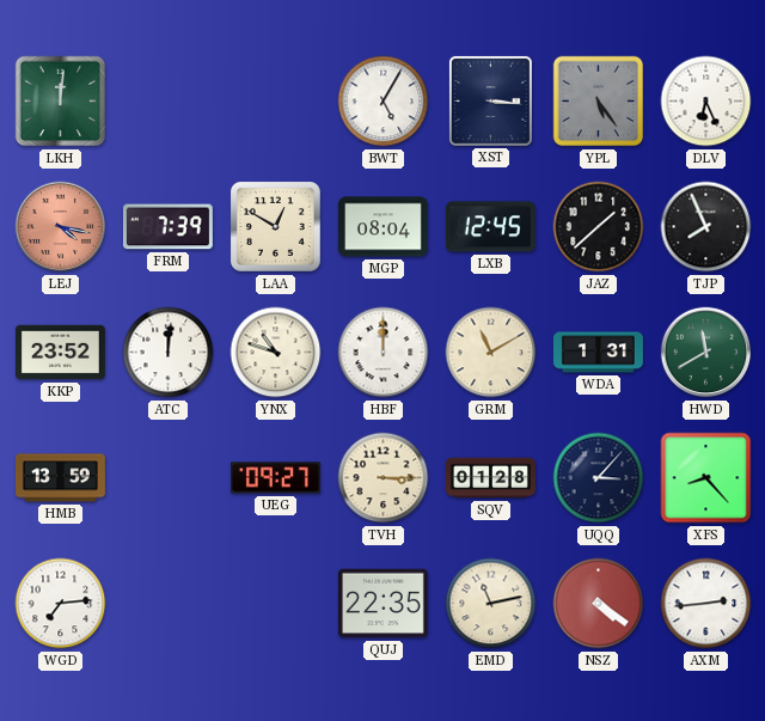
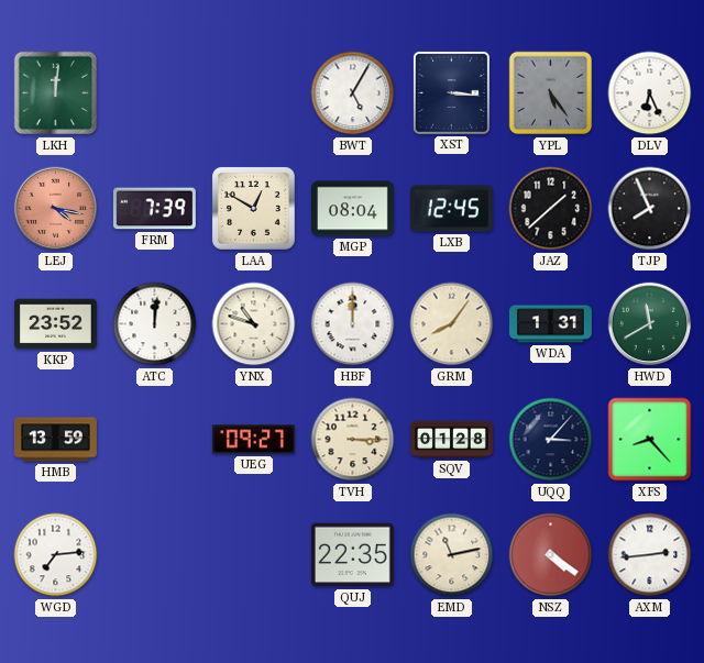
GRM: 11:10 -> 8:06
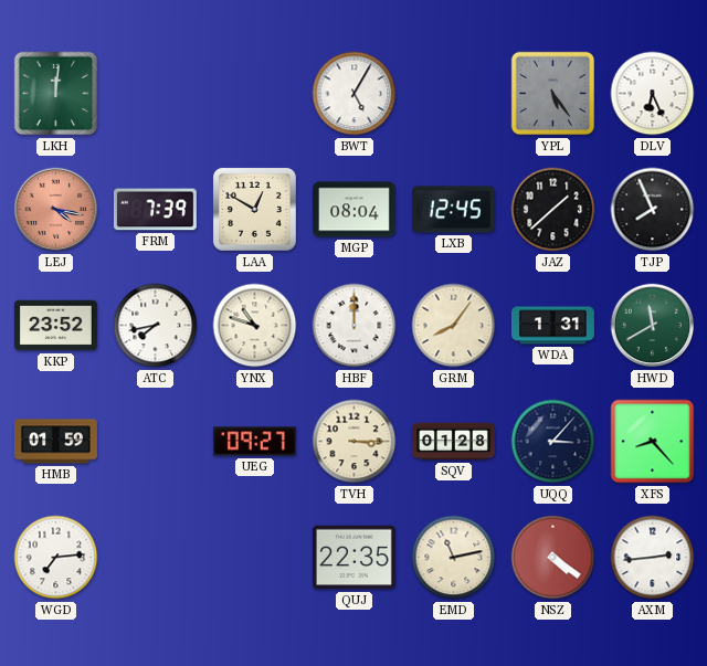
XST: 3:16 -> none
ATC: 12:01 -> 7:43
HMB: 13:59 -> 01:59
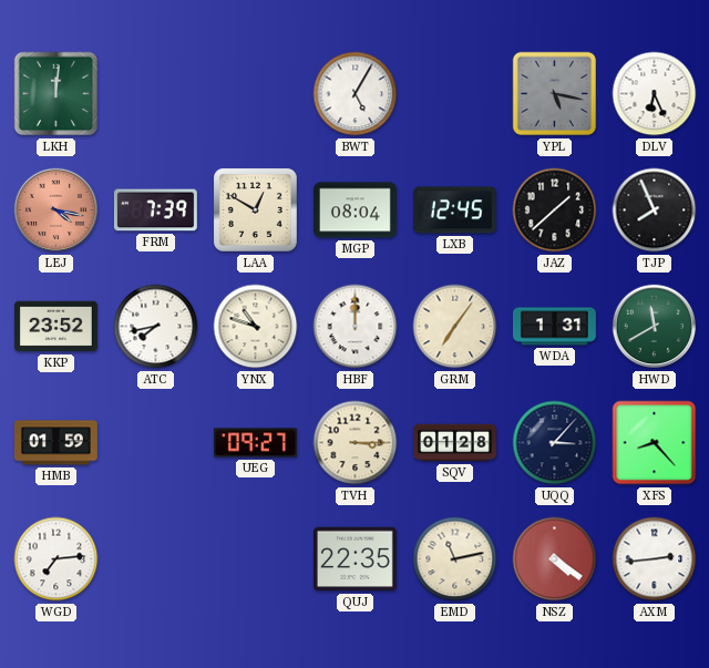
YPL: 5:24 -> 5:17
GRM: 8:06 -> 7:06
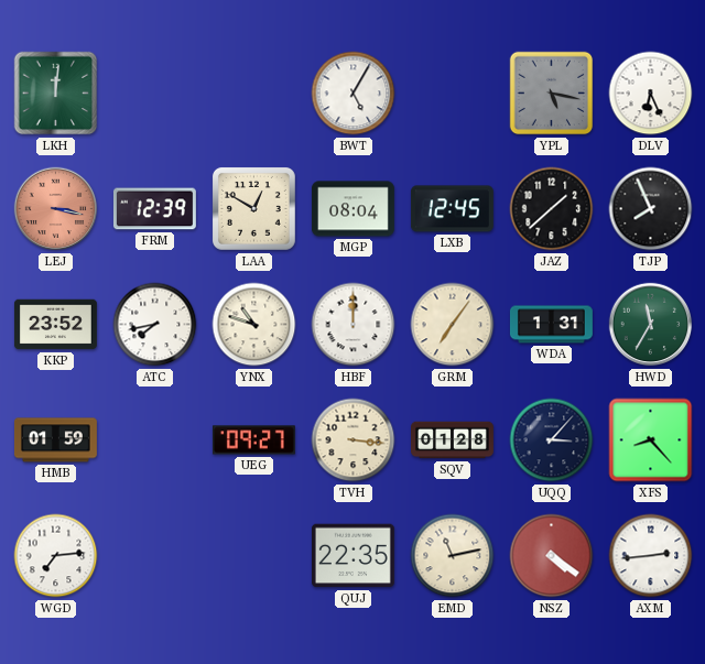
LEJ: 4:17 -> 3:17
FRM: 7:39 -> 12:39
HWD: 11:40 -> 11:35
TVH: 3:15 -> 3:16
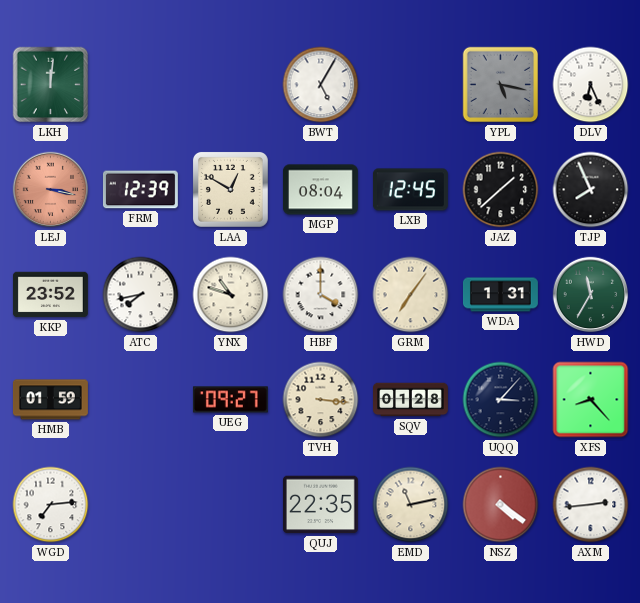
HBF: 12:00 -> 4:00
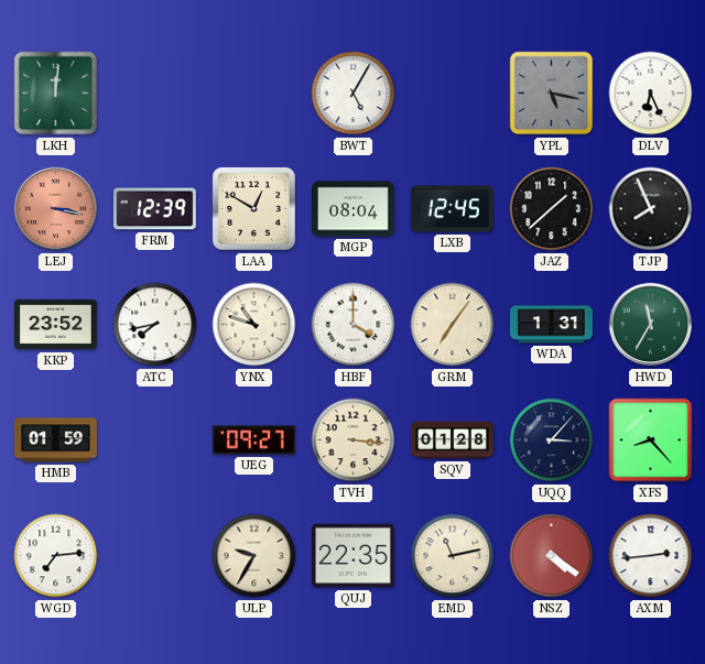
ULP: none -> 9:35
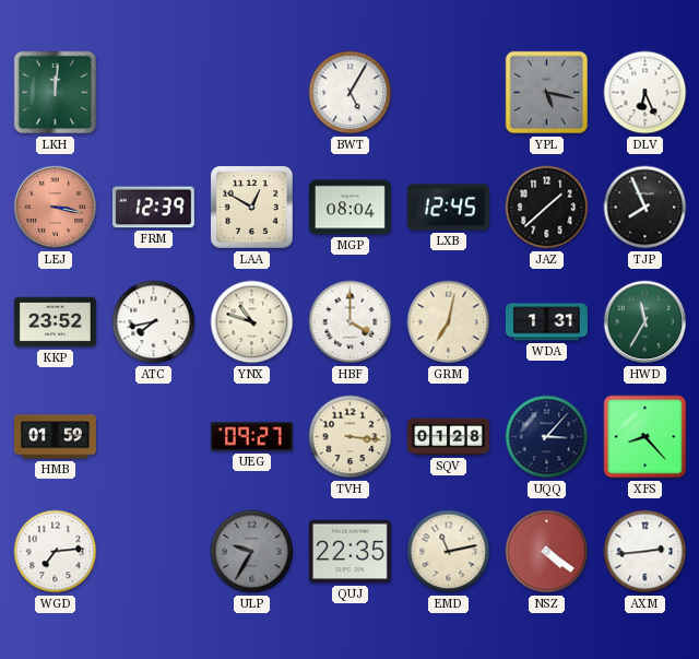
GRM: 7:06 -> 7:02
ULP dial: cream -> grey
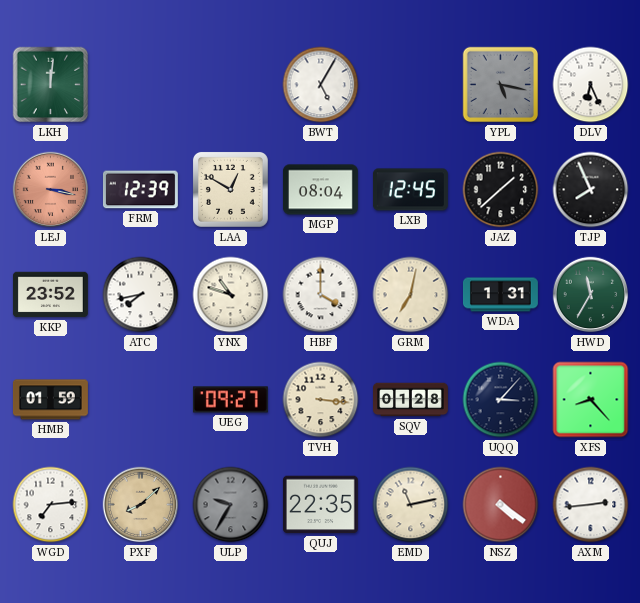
PXF: none -> 8:08
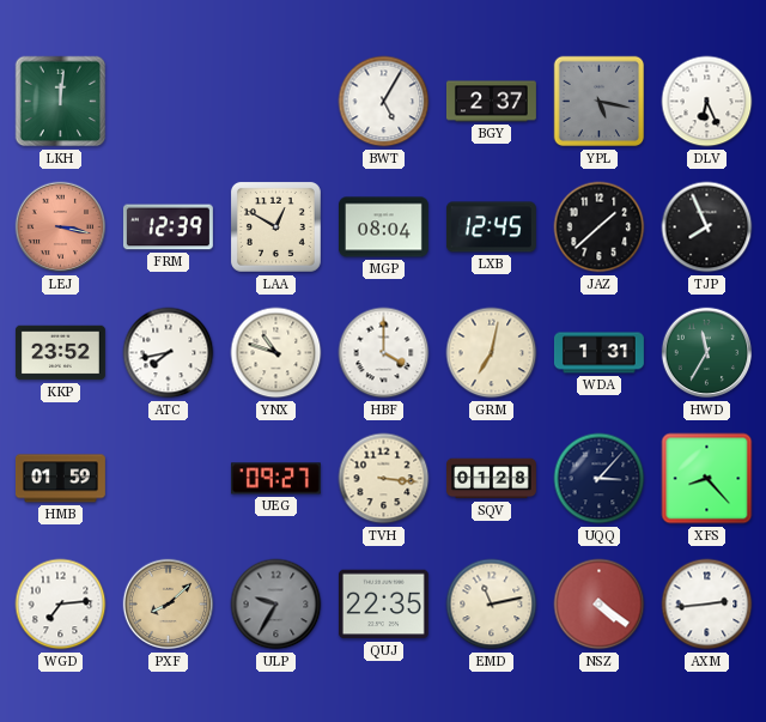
BGY: none -> 2:37
